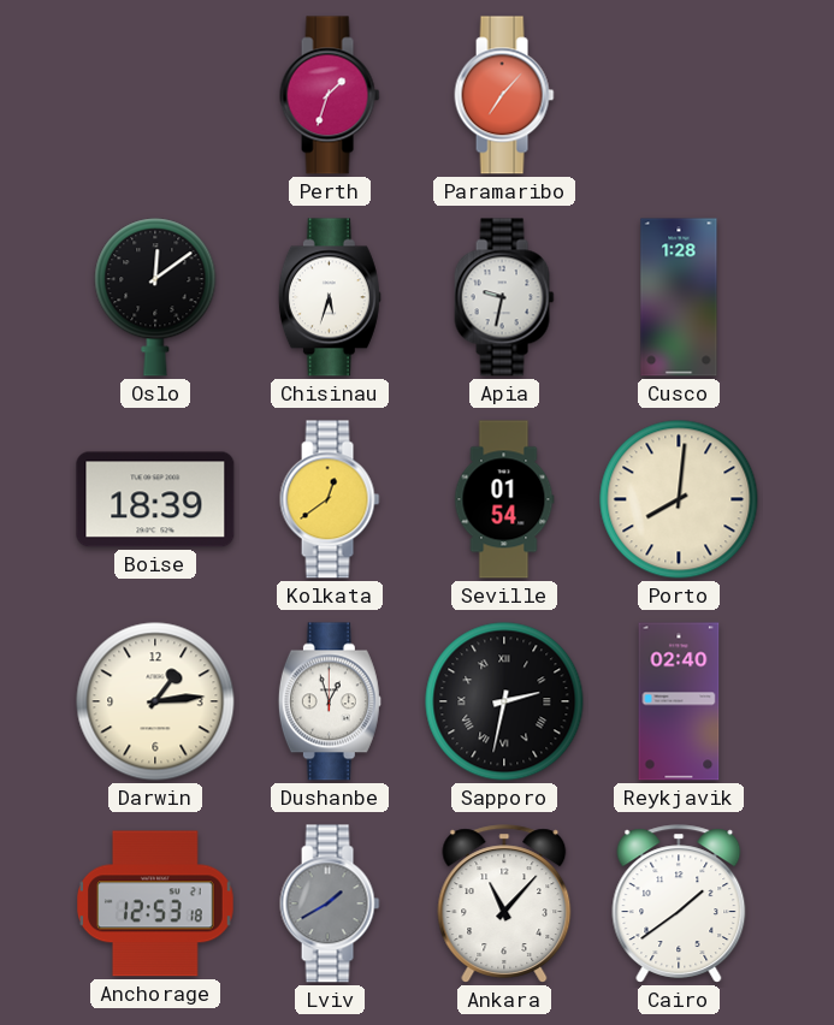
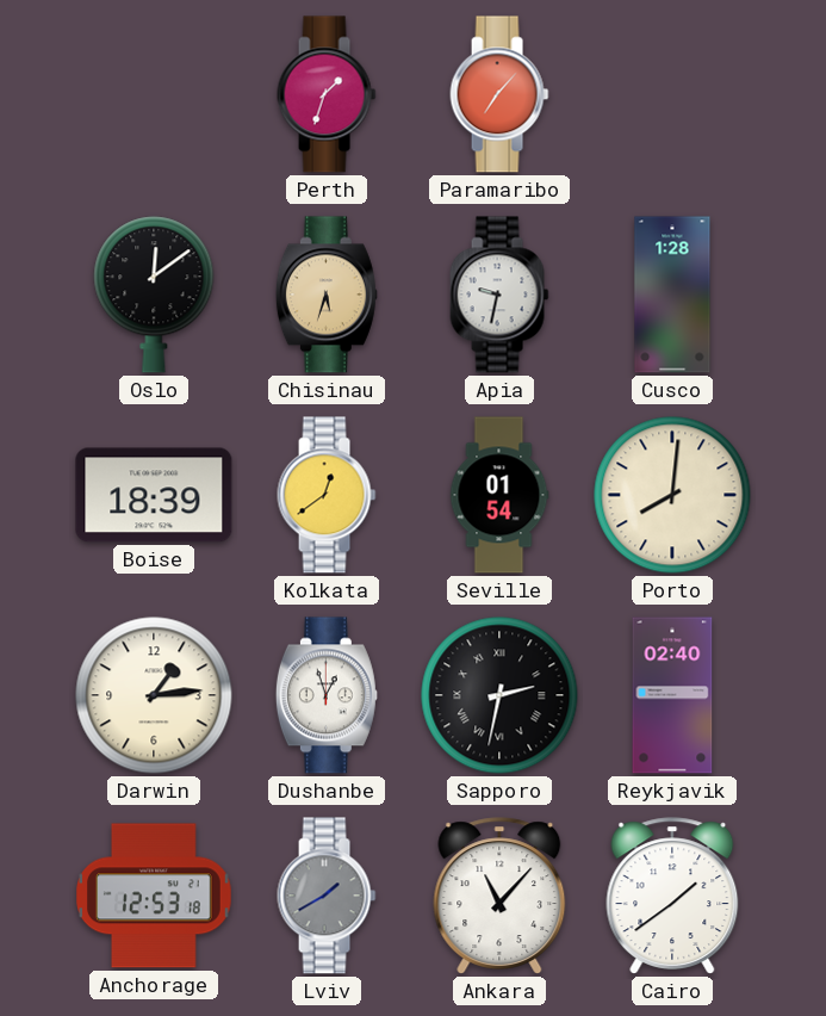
Chisinau dial: white -> champagne
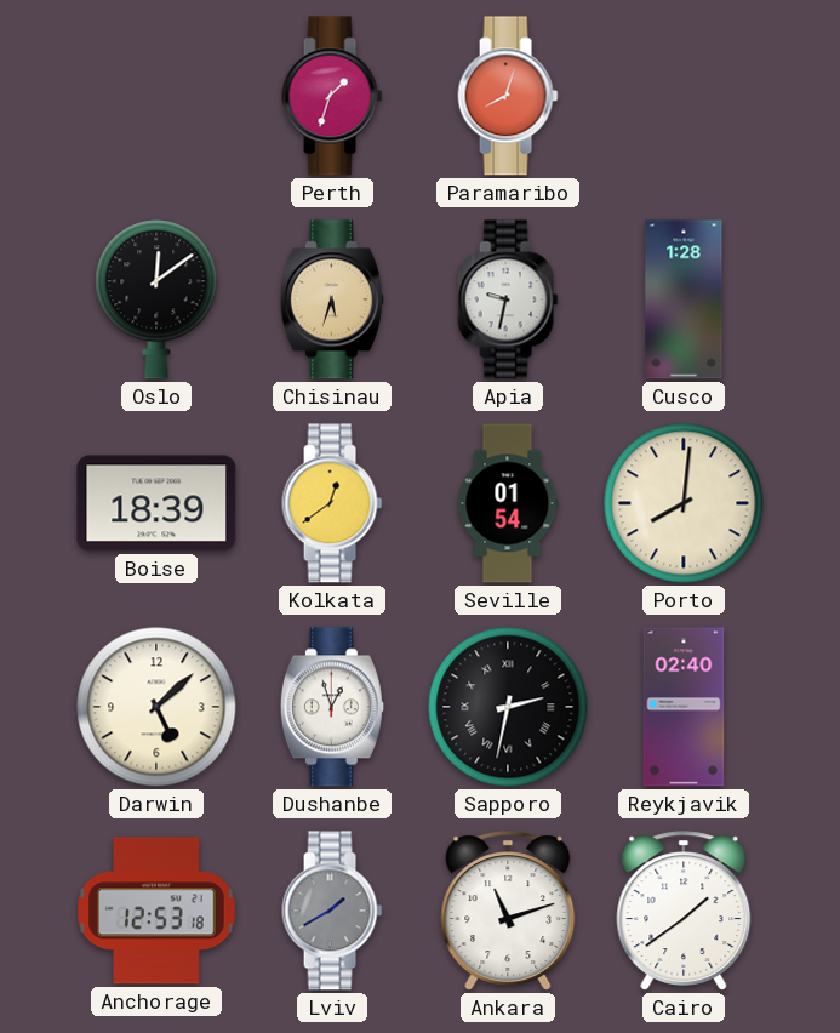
Paramaribo: 7:07 -> 8:03
Darwin: 1:14 -> 5:08
Ankara: 11:07 -> 11:12
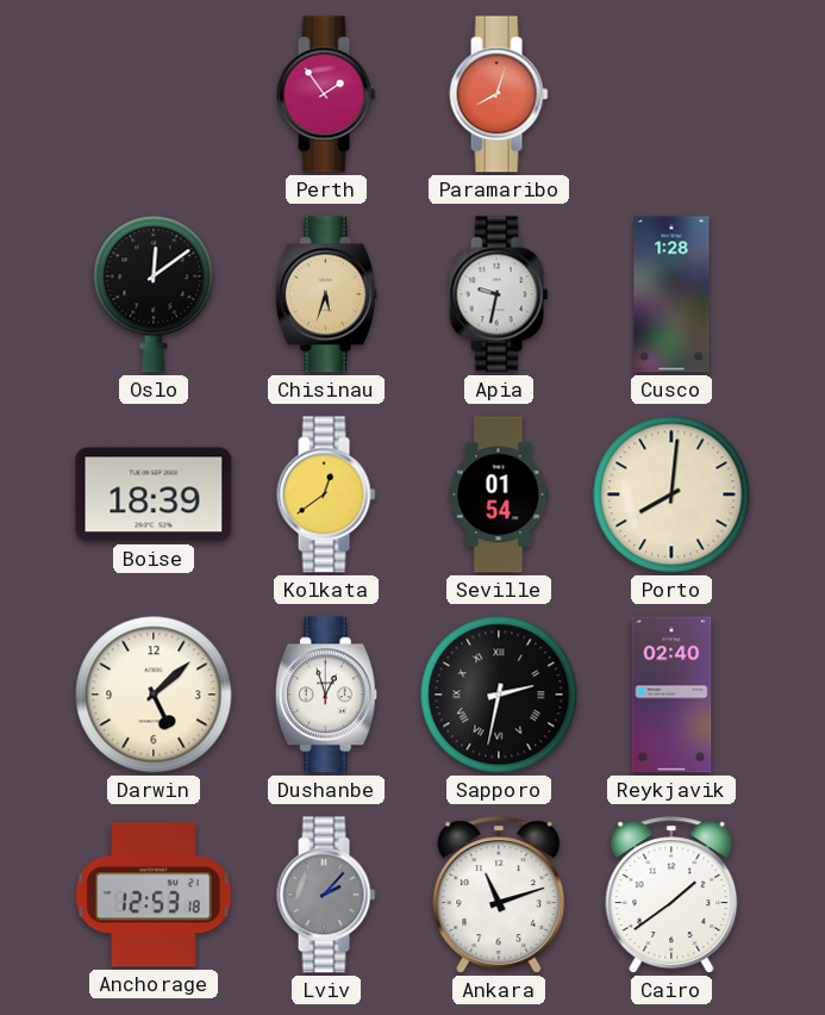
Perth: 1:33 -> 1:54
Lviv: 1:40 -> 2:07
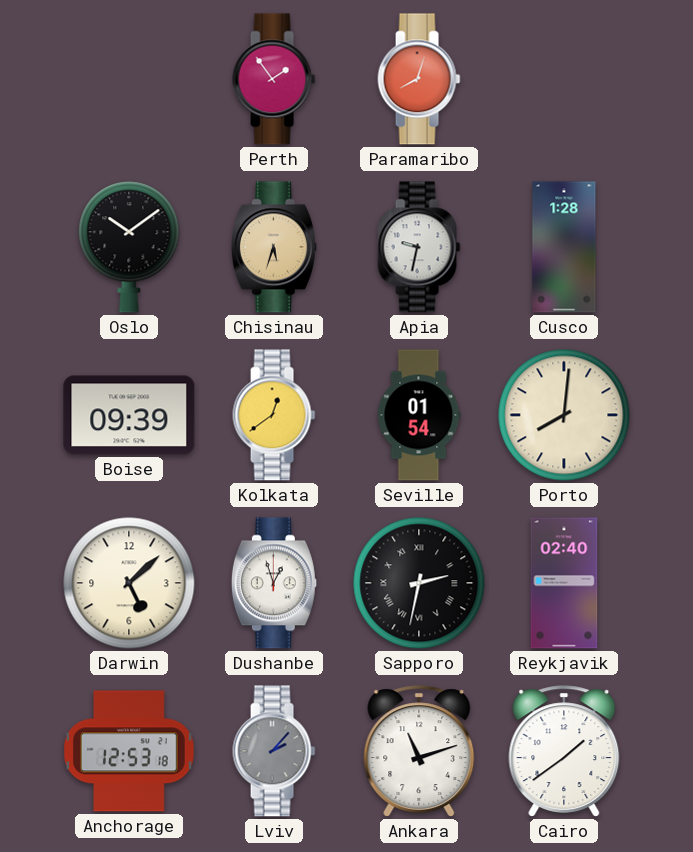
Oslo: 12:09 -> 10:09
Boise: 18:39 -> 09:39
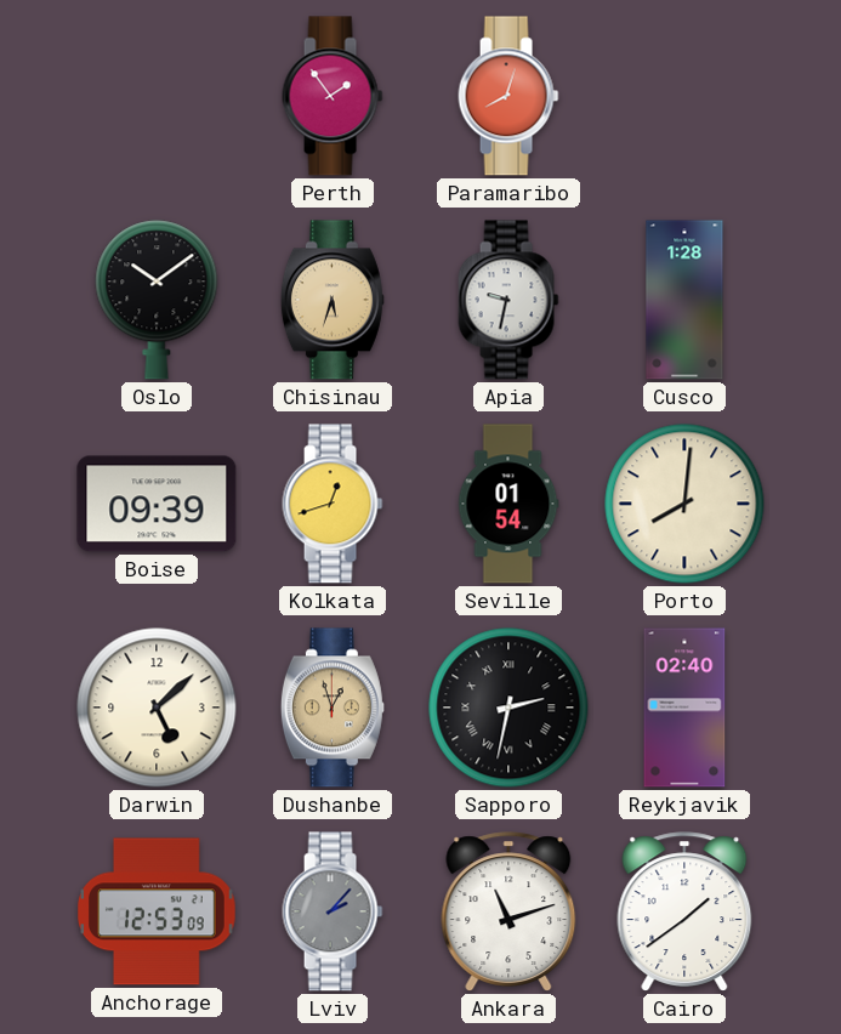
Kolkata: 12:39 -> 12:42
Dushanbe dial: white -> champagne
Anchorage: 12:53:18 -> 12:53:09
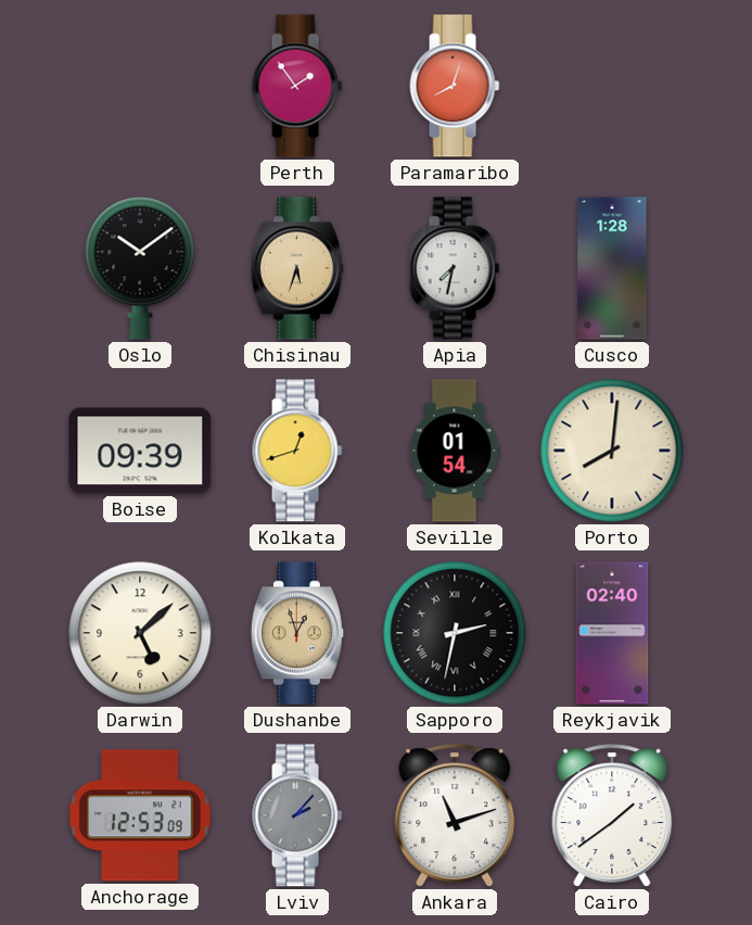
Apia: 9:32 -> 7:32
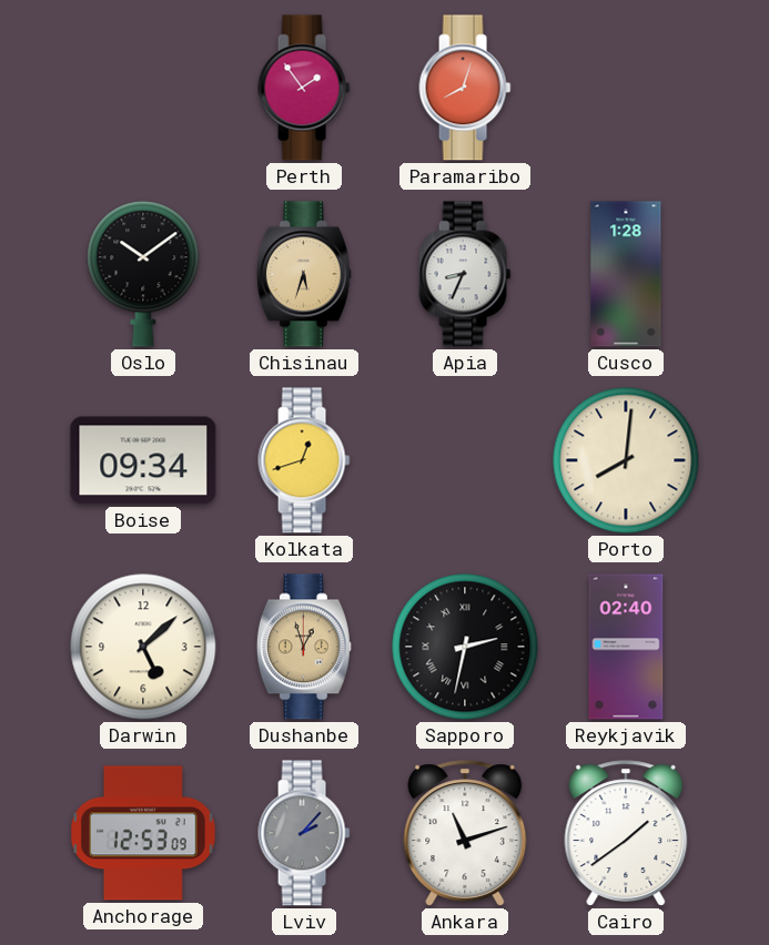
Apia: 7:32 -> 8:34
Boise: 09:39 -> 09:34
Seville: 01:54 -> none
